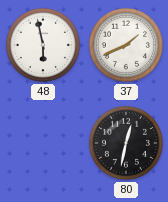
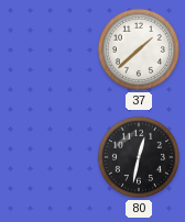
48: 5:58 -> none
37: 1:41 -> 1:38
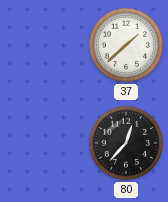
80: 12:32 -> 12:37
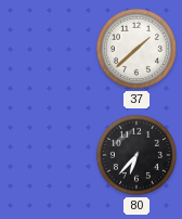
80: 12:37 -> 6:37
